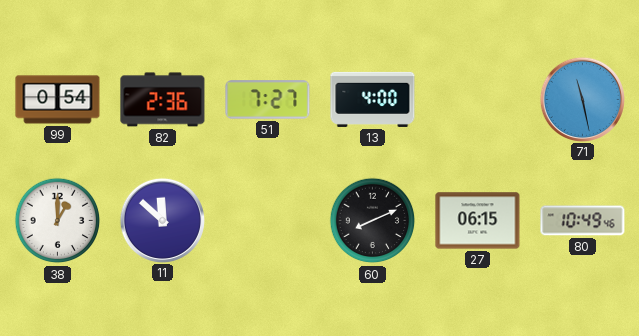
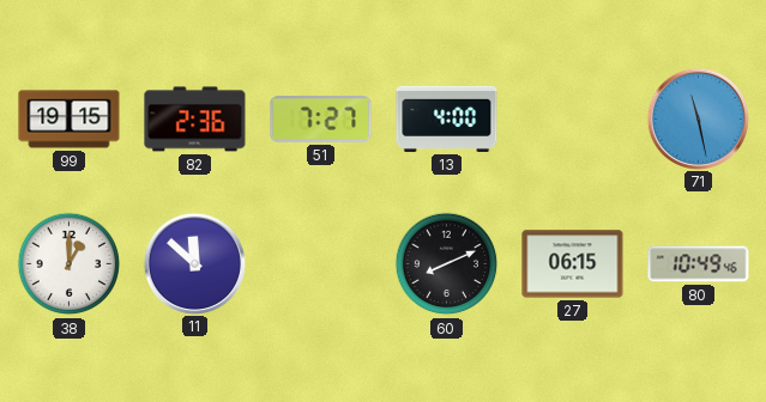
99: 0:54 -> 19:15
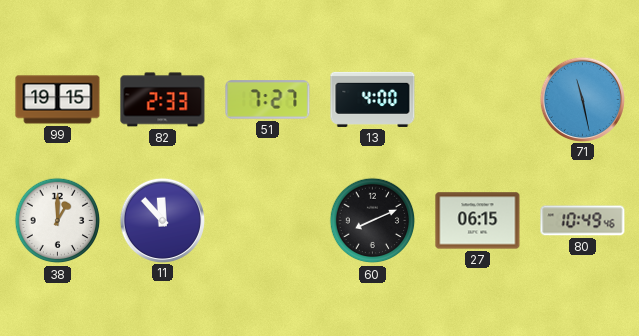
82: 2:36 -> 2:33
11: 11:52 -> 11:53
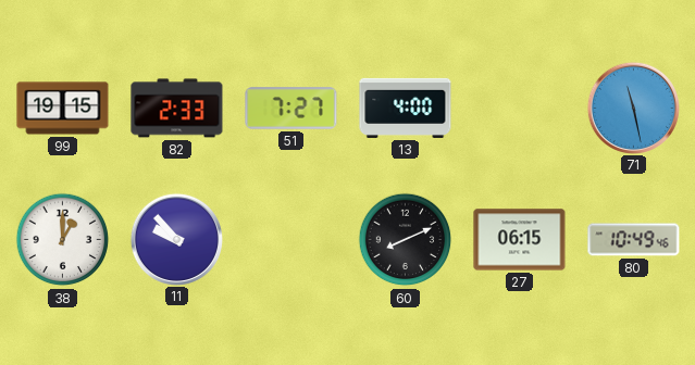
11: 11:53 -> 9:53
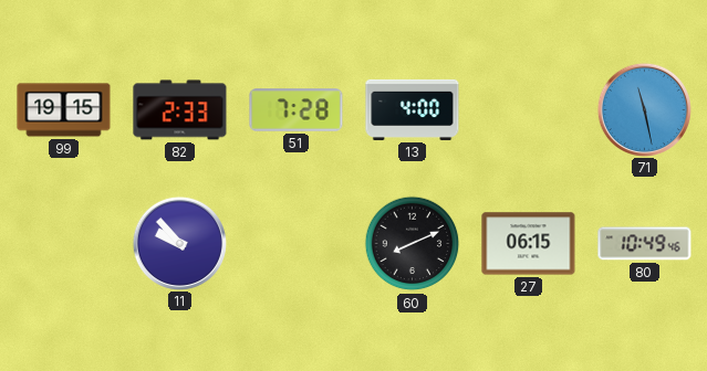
51: 7:27 -> 7:28
38: 1:00 -> none
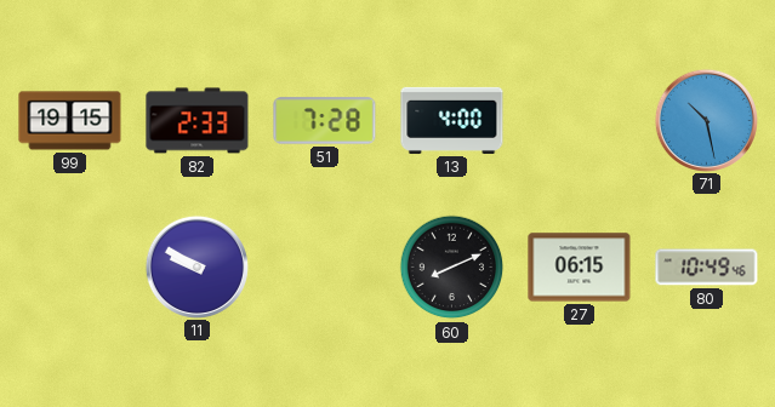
71: 11:28 -> 10:28
11: 9:53 -> 9:50
